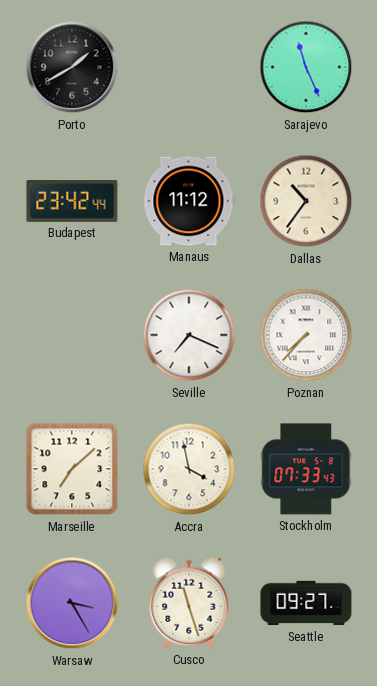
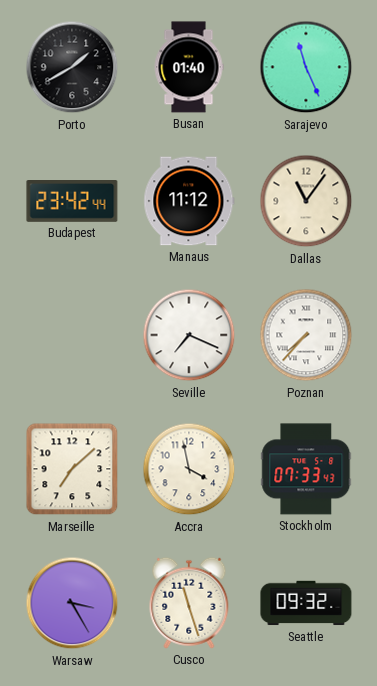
Busan: none -> 01:40
Dallas: 10:36 -> 11:06
Seattle: 09:27 -> 09:32
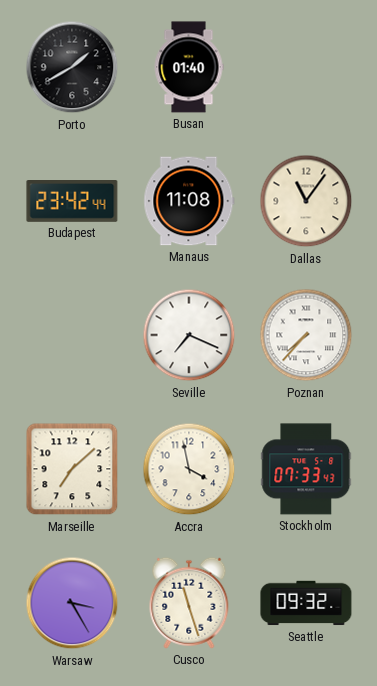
Sarajevo: 11:26 -> none
Manaus: 11:12 -> 11:08
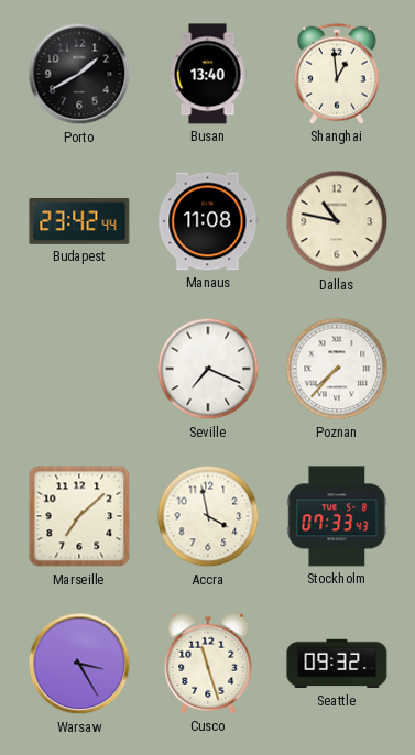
Busan: 01:40 -> 13:40
Shanghai: none -> 12:59
Dallas: 11:06 -> 10:47
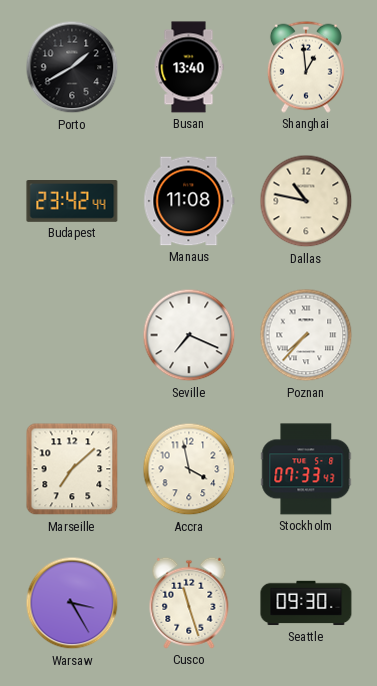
Seattle: 09:32 -> 09:30
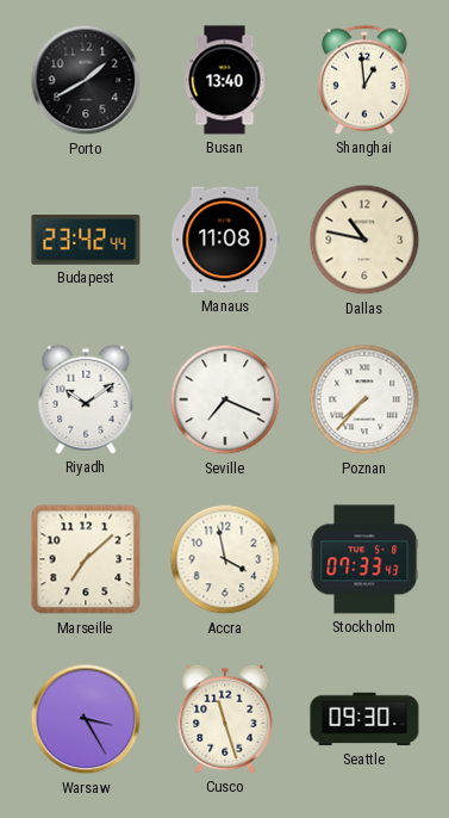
Riyadh: none -> 10:09
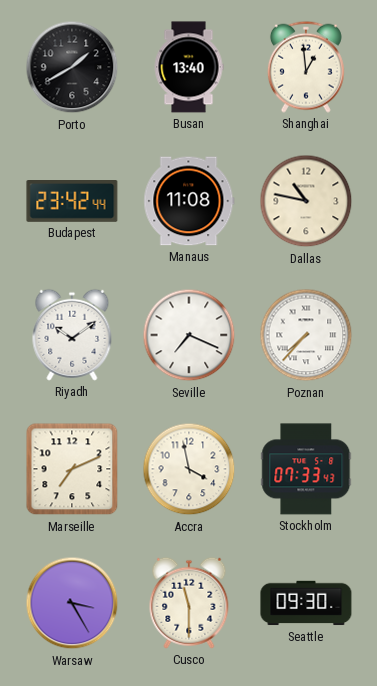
Marseille: 7:08 -> 7:11
Cusco: 11:27 -> 11:30
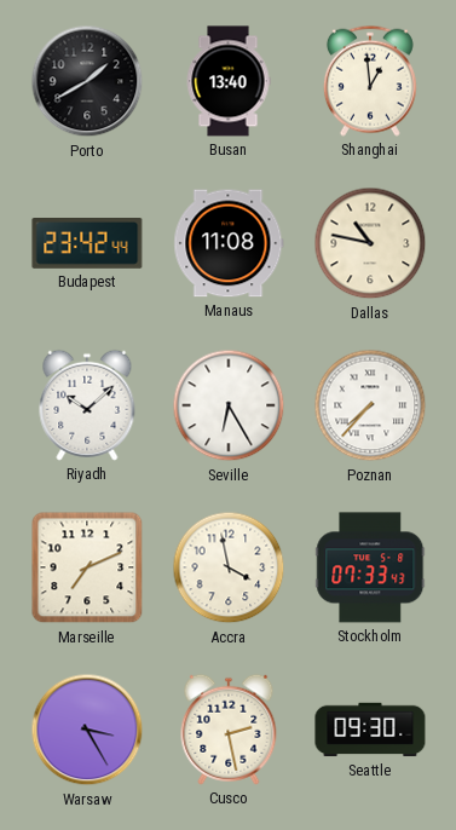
Riyadh: 10:09 -> 10:08
Seville: 7:19 -> 6:25
Cusco: 11:30 -> 2:28
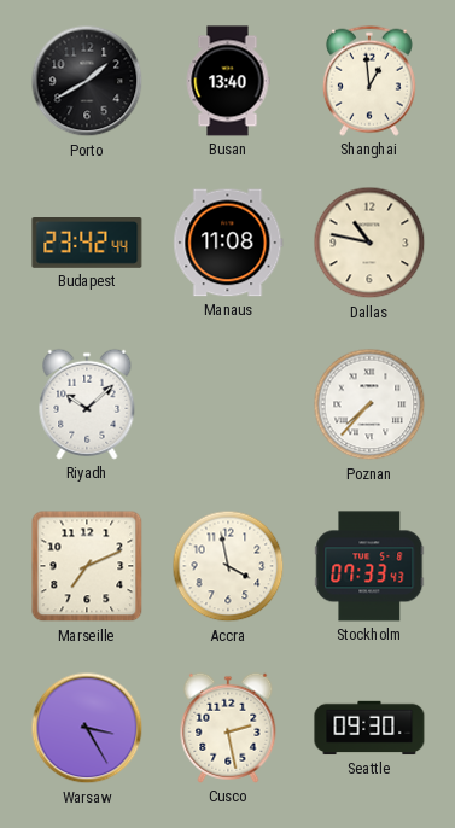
Seville: 6:25 -> none
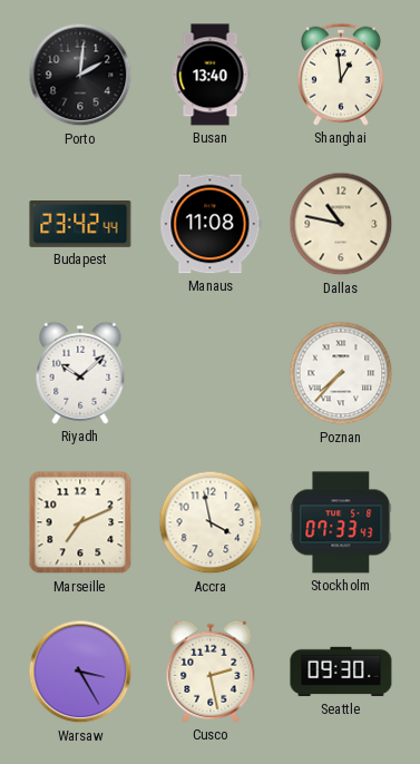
Porto: 1:40 -> 2:01
